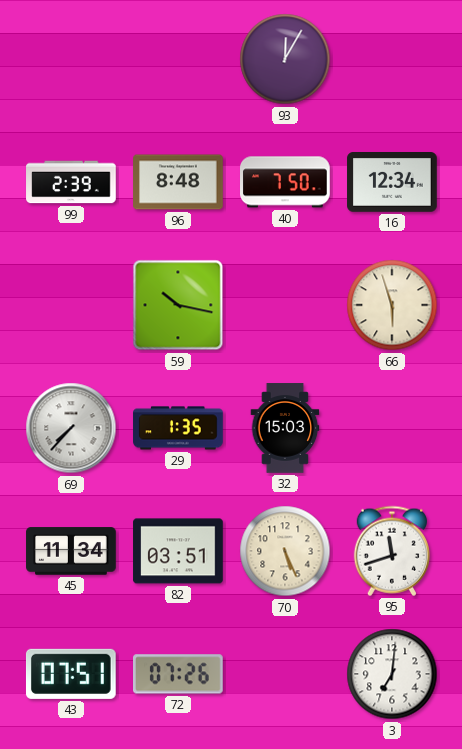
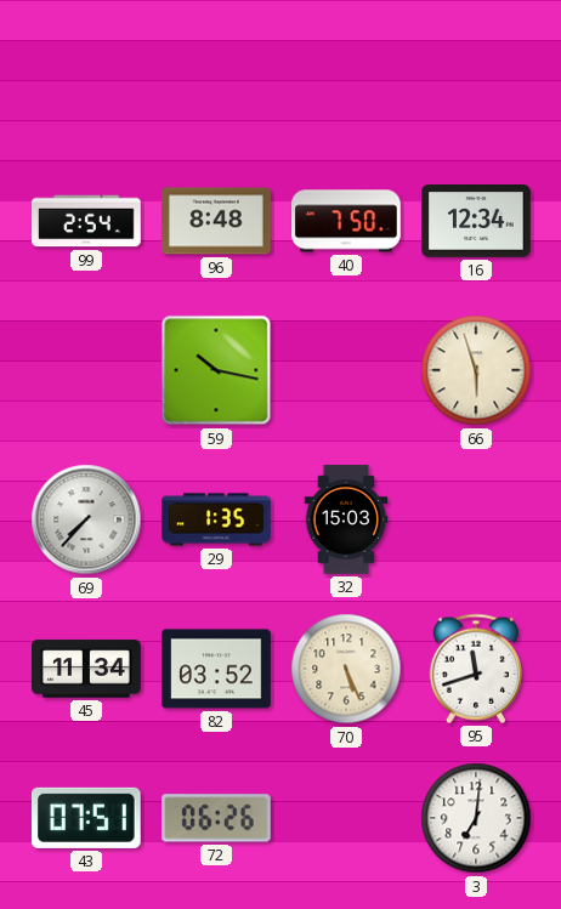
93: 12:05 -> none
99: 2:39 -> 2:54
82: 03:51 -> 03:52
72: 07:26 -> 06:26
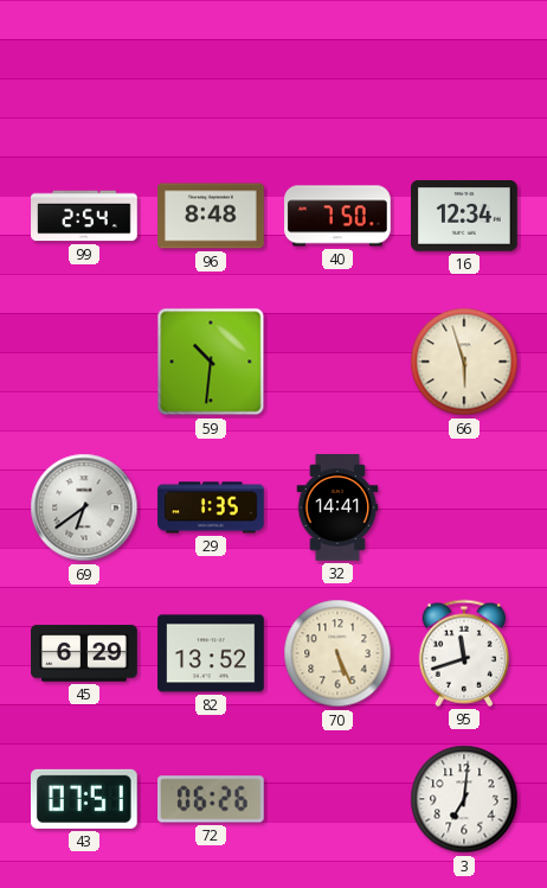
59: 10:17 -> 10:31
69: 7:37 -> 6:39
32: 15:03 -> 14:41
45: 11:34 -> 6:29
82: 03:52 -> 13:52
